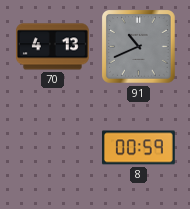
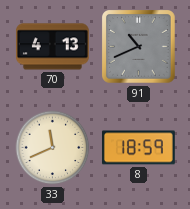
33: none -> 11:41
8: 00:59 -> 18:59
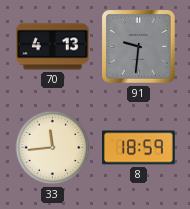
91: 10:41 -> 9:31
33: 11:41 -> 11:44
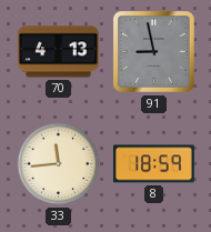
91: 9:31 -> 8:58
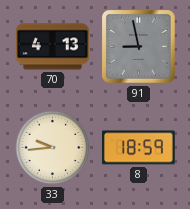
33: 11:44 -> 9:44
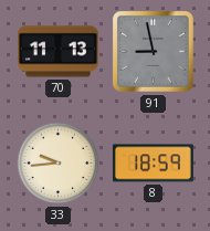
70: 4:13 -> 11:13
